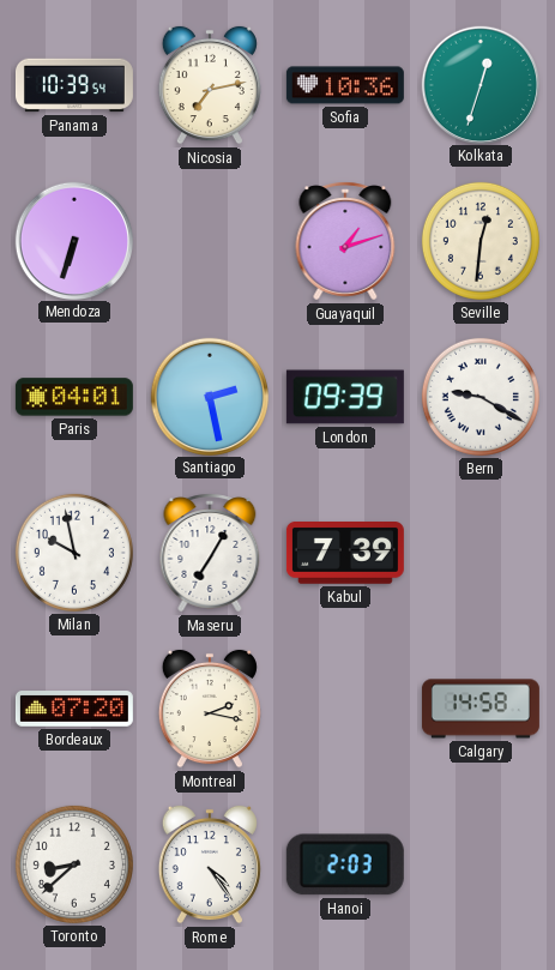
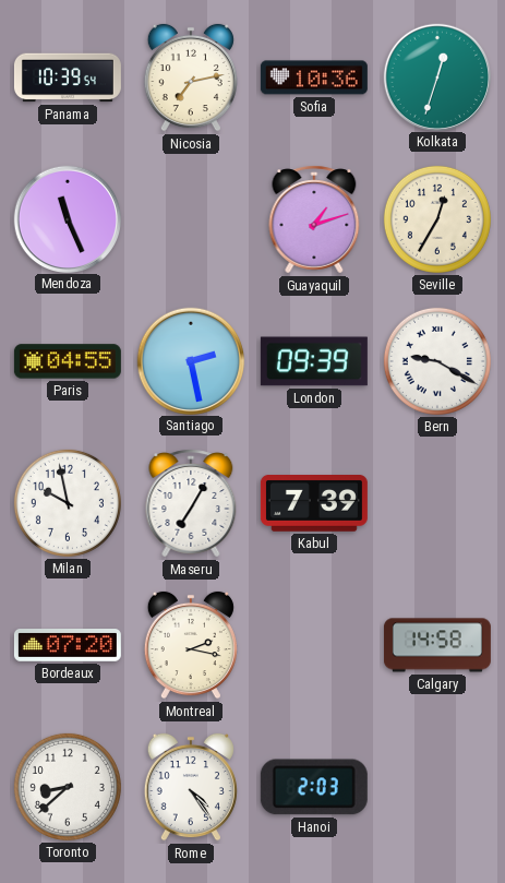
Mendoza: 6:33 -> 11:26
Seville: 12:31 -> 12:35
Paris: 04:01 -> 04:55
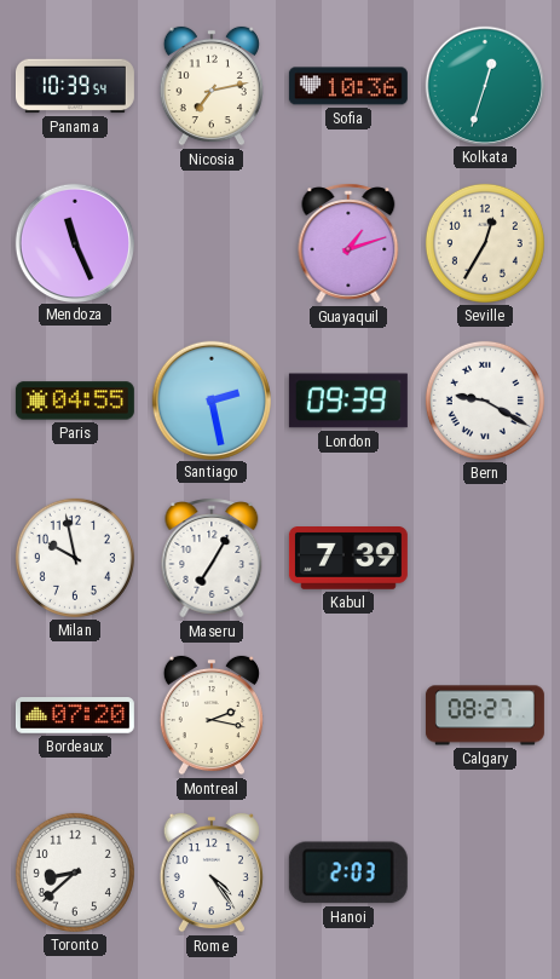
Calgary: 14:58 -> 08:27
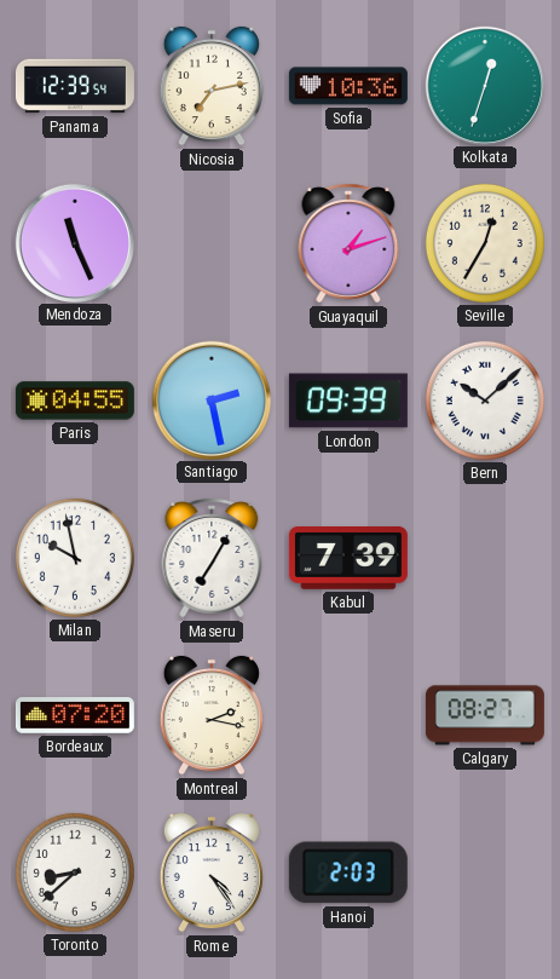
Panama: 10:39 -> 12:39
Bern: 9:20 -> 10:08
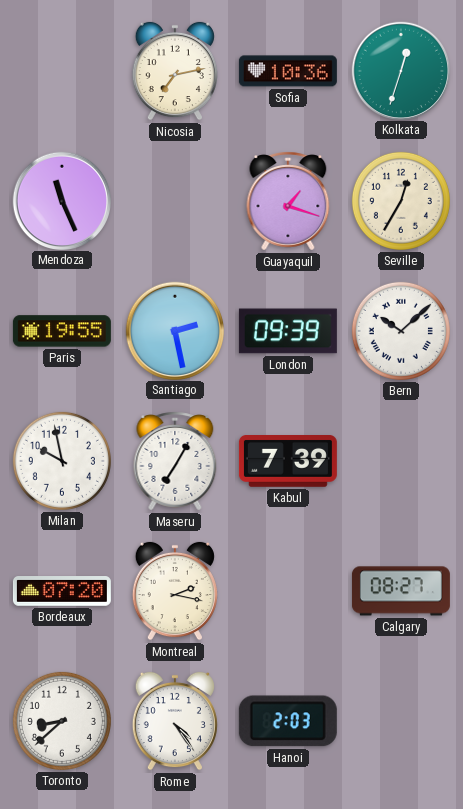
Panama: 12:39 -> none
Guayaquil: 1:12 -> 1:18
Paris: 04:55 -> 19:55
